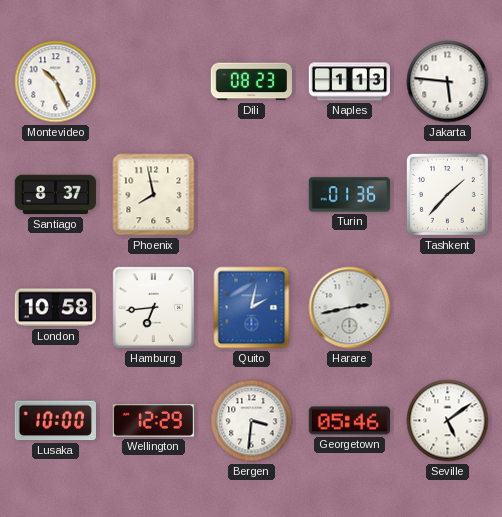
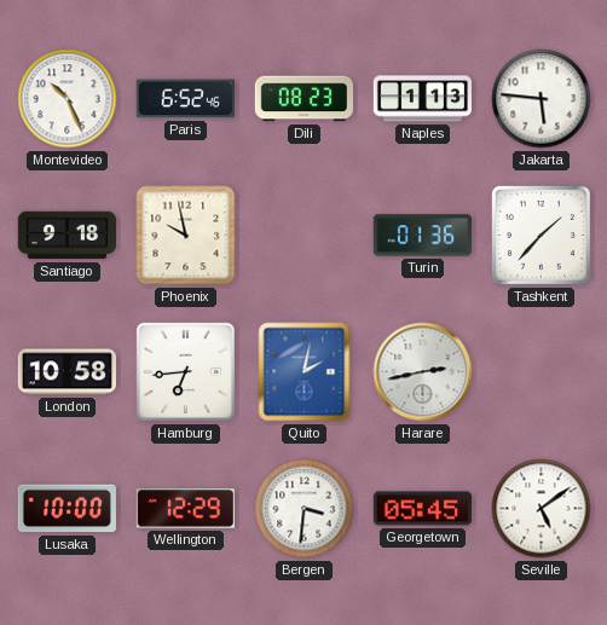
Paris: none -> 6:52
Santiago: 8:37 -> 9:18
Phoenix: 7:58 -> 9:58
Georgetown: 05:46 -> 05:45
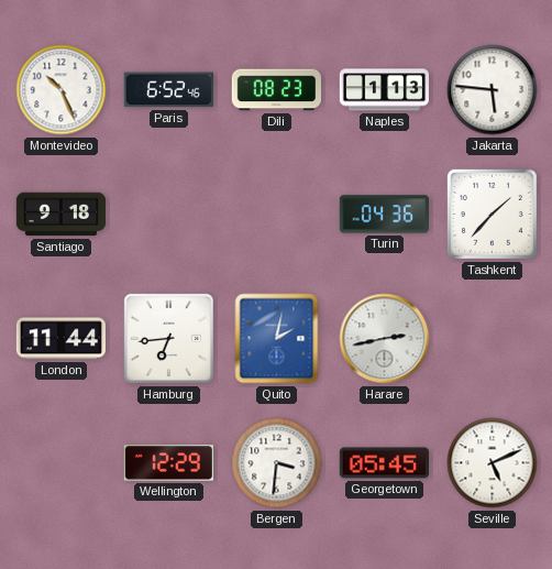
Phoenix: 9:58 -> none
Turin: 01:36 -> 04:36
London: 10:58 -> 11:44
Lusaka: 10:00 -> none
Seville: 5:09 -> 5:11
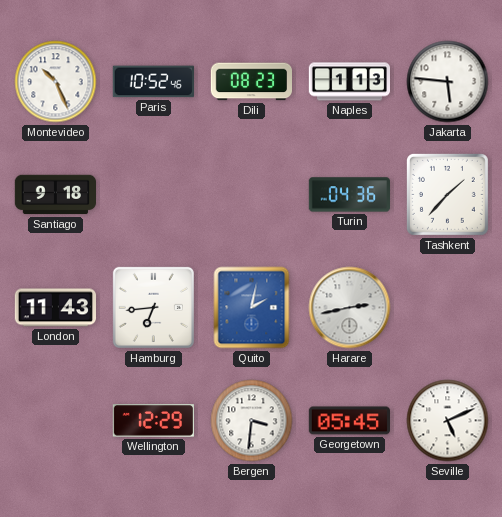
Paris: 6:52 -> 10:52
London: 11:44 -> 11:43
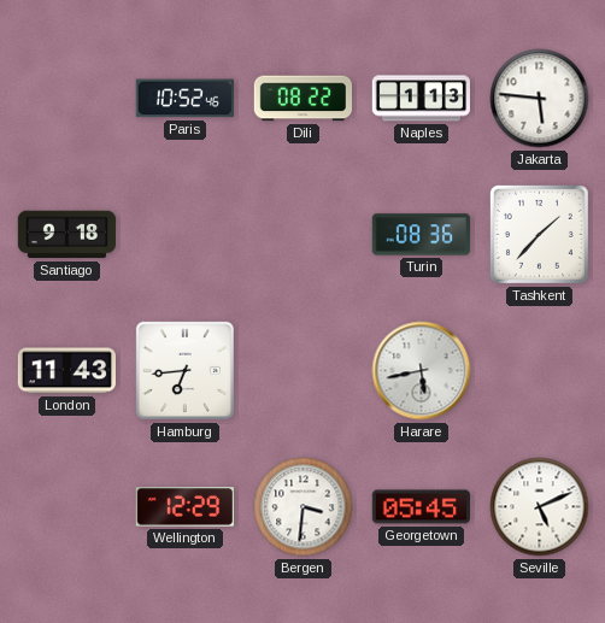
Montevideo: 10:26 -> none
Dili: 08:23 -> 08:22
Turin: 04:36 -> 08:36
Quito: 2:02 -> none
Harare: 2:43 -> 5:43
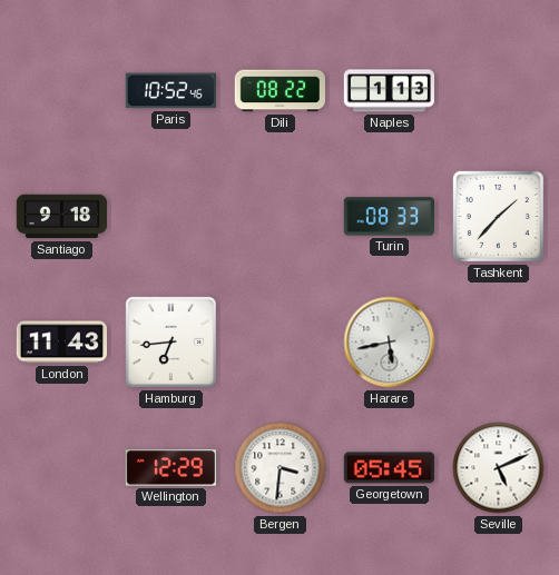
Jakarta: 5:46 -> none
Turin: 08:36 -> 08:33
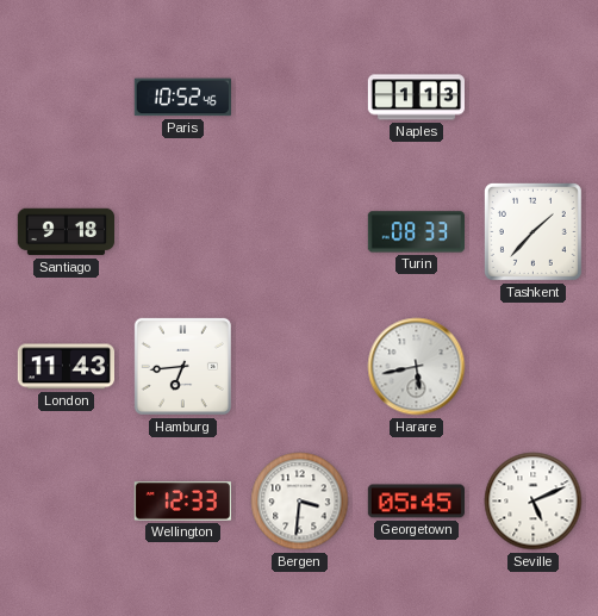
Dili: 08:22 -> none
Wellington: 12:29 -> 12:33
